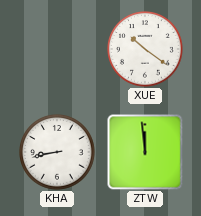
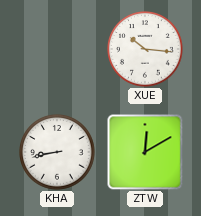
XUE: 10:21 -> 10:16
ZTW: 11:59 -> 12:10
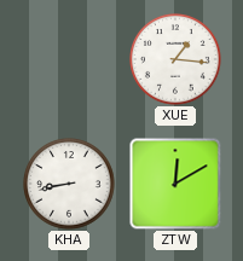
XUE: 10:16 -> 1:16
